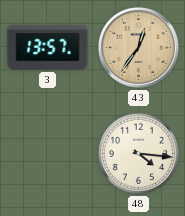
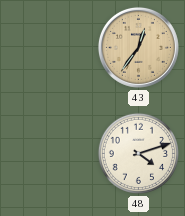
3: 13:57 -> none
48: 4:16 -> 4:12
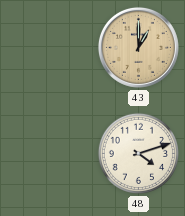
43: 12:36 -> 1:00
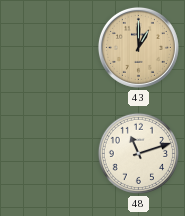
48: 4:12 -> 11:12
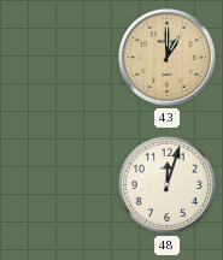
48: 11:12 -> 12:03
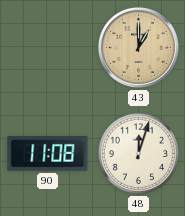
90: none -> 11:08
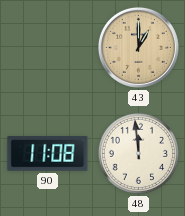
48: 12:03 -> 11:59
